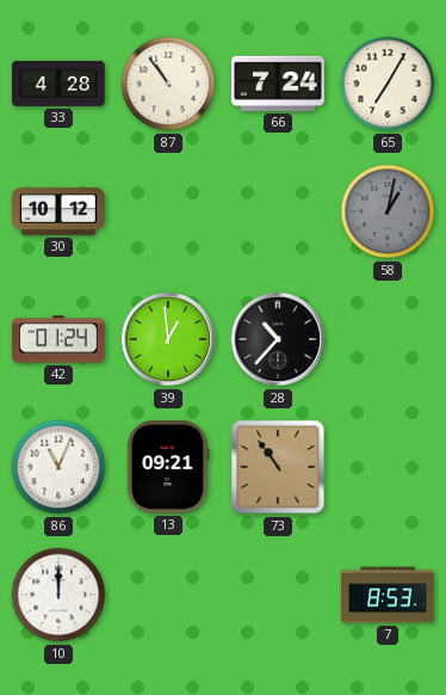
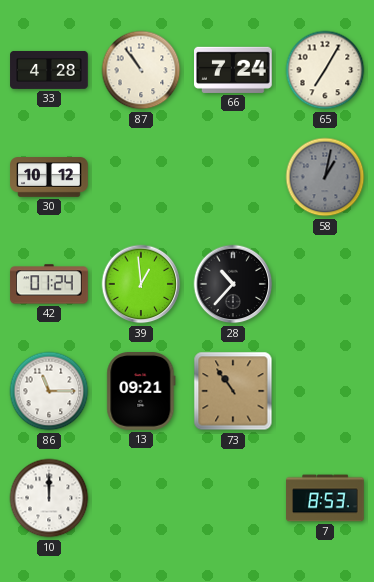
86: 11:04 -> 11:15
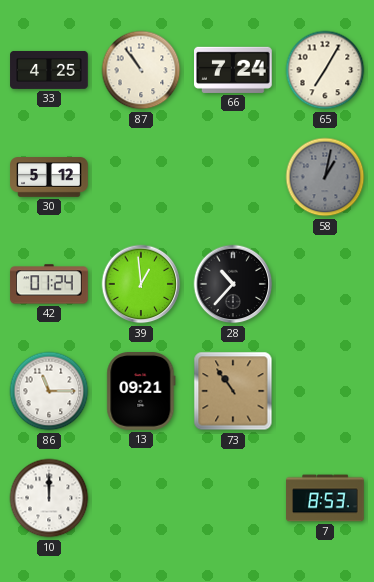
33: 4:28 -> 4:25
30: 10:12 -> 5:12
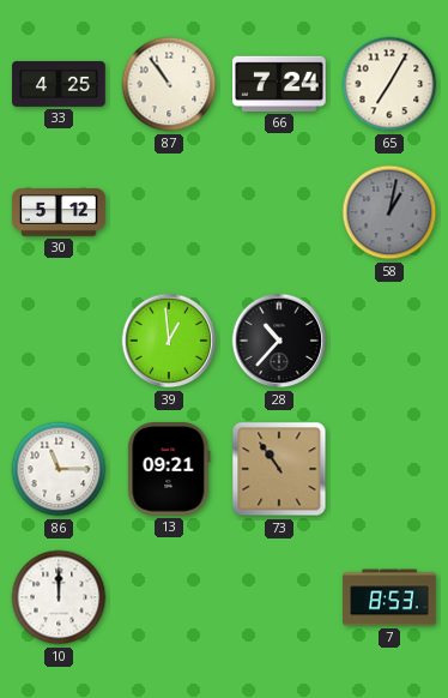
42: 01:24 -> none
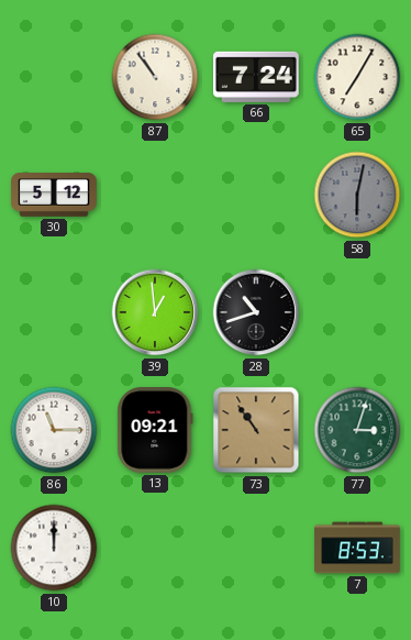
33: 4:25 -> none
58: 1:02 -> 6:02
28: 10:37 -> 10:42
77: none -> 3:03
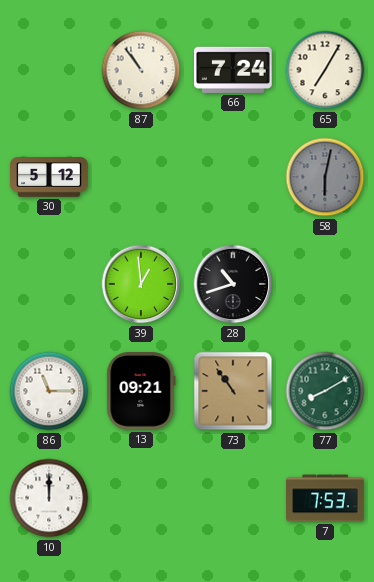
77: 3:03 -> 8:10
7: 8:53 -> 7:53
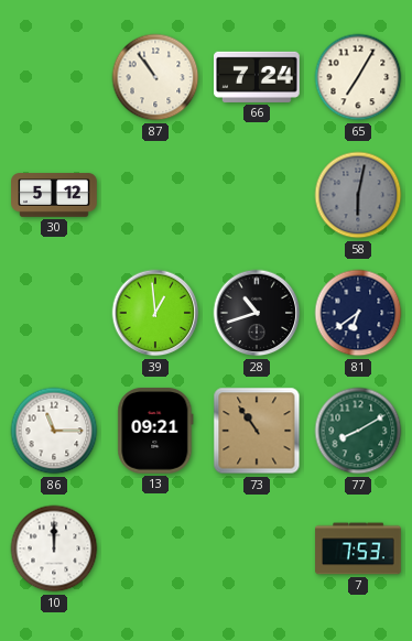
81: none -> 6:39
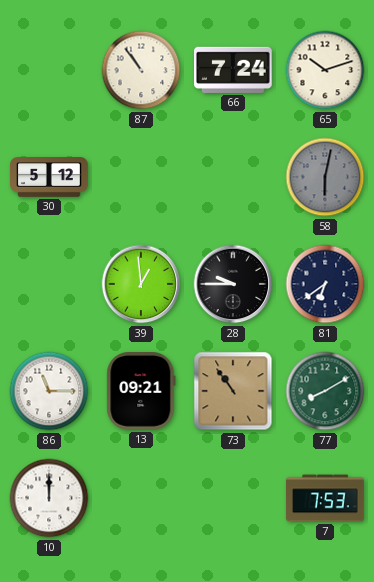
65: 7:05 -> 10:12
28: 10:42 -> 9:45
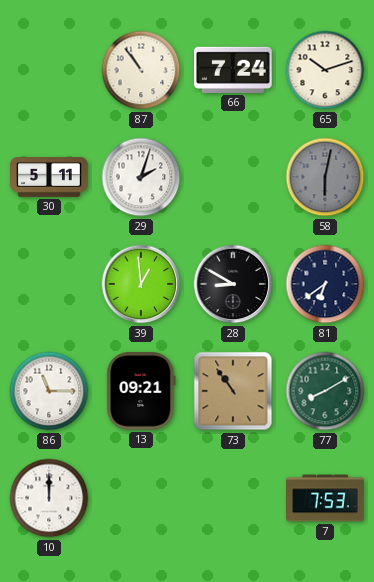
30: 5:12 -> 5:11
29: none -> 2:03
28: 9:45 -> 8:50
